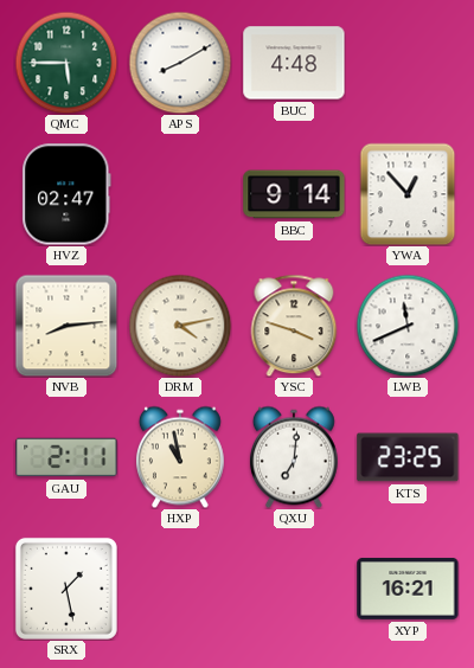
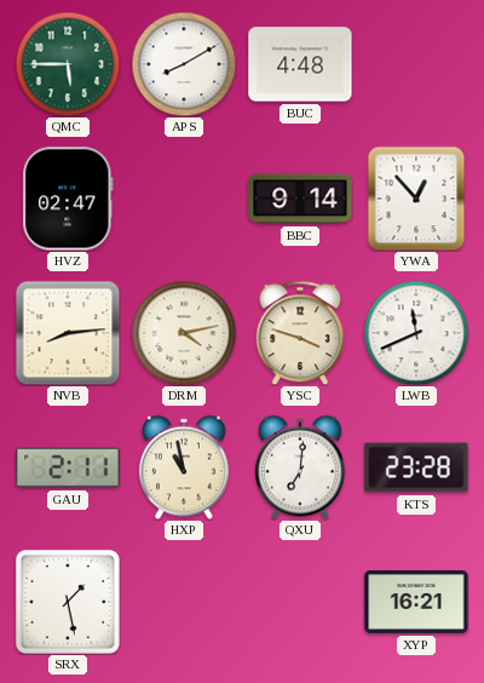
KTS: 23:25 -> 23:28
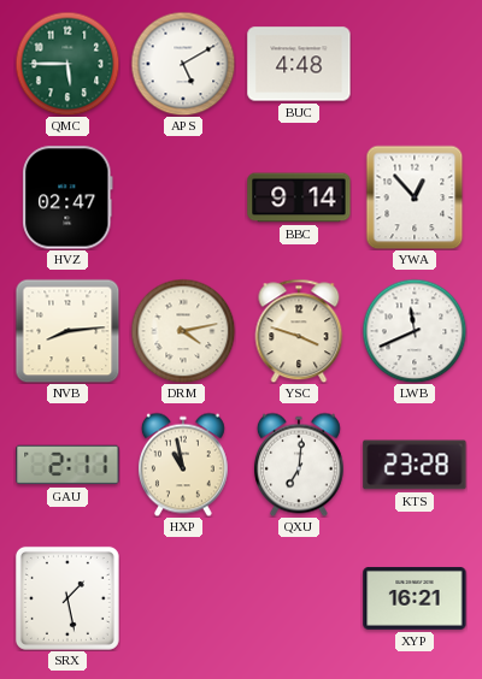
APS: 8:10 -> 5:10
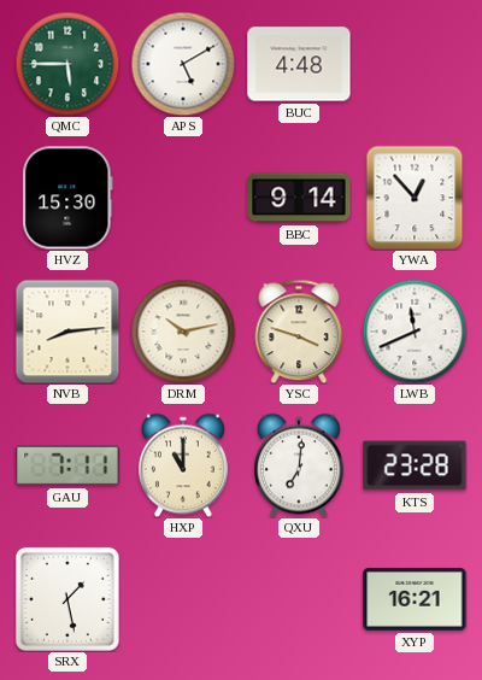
HVZ: 02:47 -> 15:30
DRM: 4:13 -> 10:13
GAU: 2:11 -> 7:11
HXP: 10:58 -> 11:00
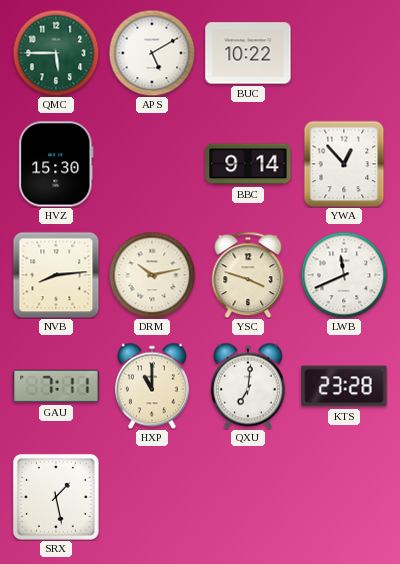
BUC: 4:48 -> 10:22
XYP: 16:21 -> none
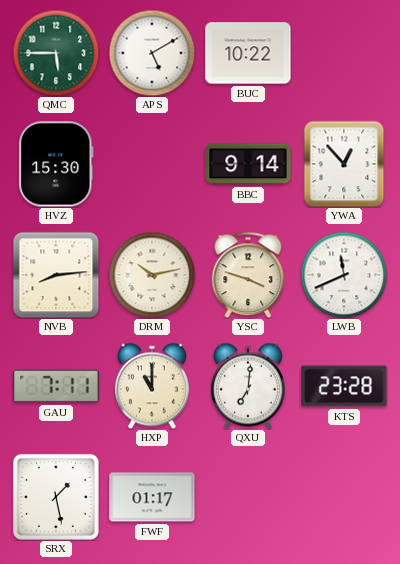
FWF: none -> 01:17
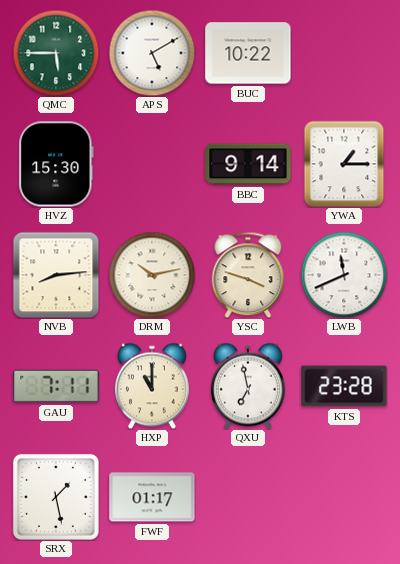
YWA: 12:53 -> 1:15
QXU: 7:01 -> 6:58
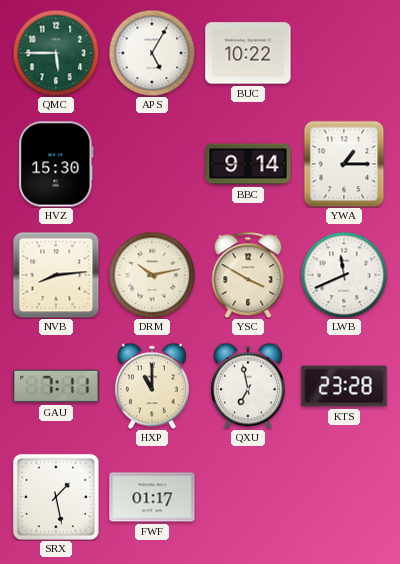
APS: 5:10 -> 5:05
YSC: 3:48 -> 3:50
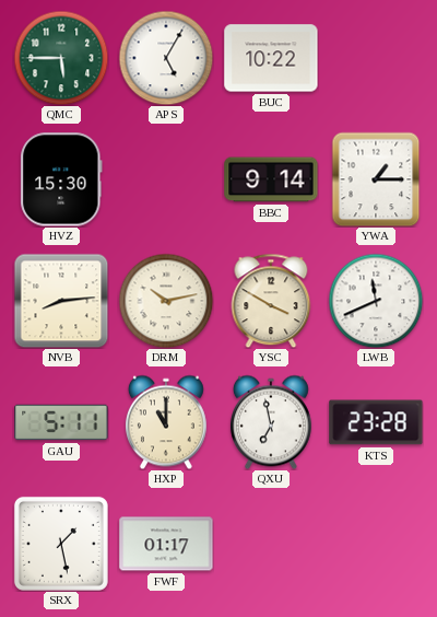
GAU: 7:11 -> 5:11
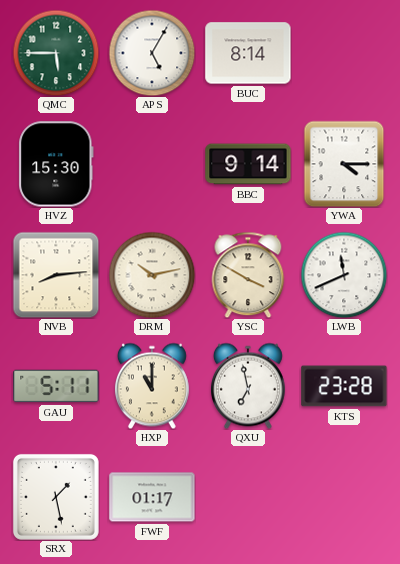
BUC: 10:22 -> 8:14
YWA: 1:15 -> 4:15
